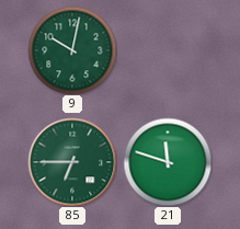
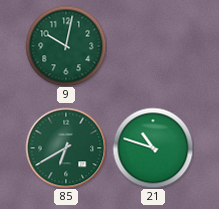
85: 6:45 -> 6:40
21: 11:48 -> 10:48
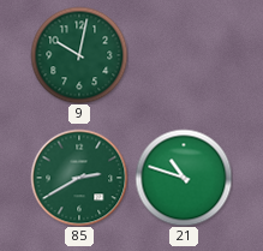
85: 6:40 -> 2:40
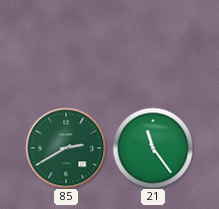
9: 10:02 -> none
21: 10:48 -> 11:24
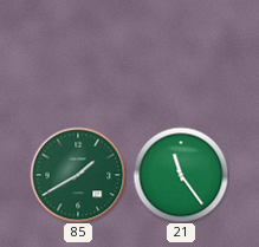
85: 2:40 -> 1:40
